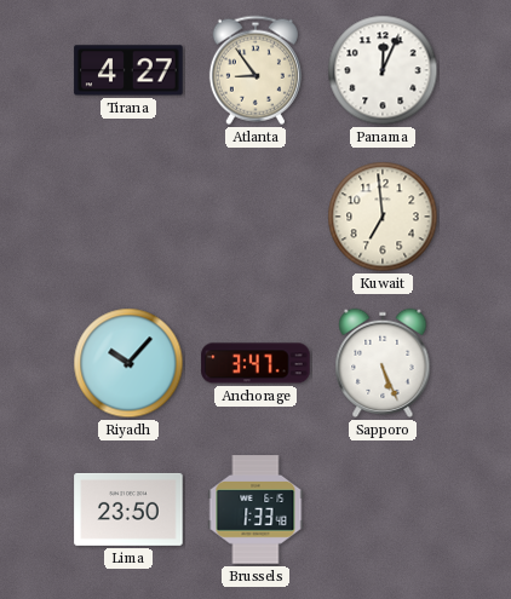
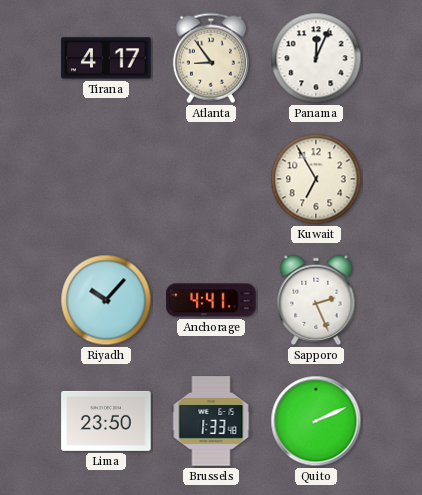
Tirana: 4:27 -> 4:17
Kuwait: 6:59 -> 6:55
Anchorage: 3:47 -> 4:41
Sapporo: 5:26 -> 2:26
Quito: none -> 2:11
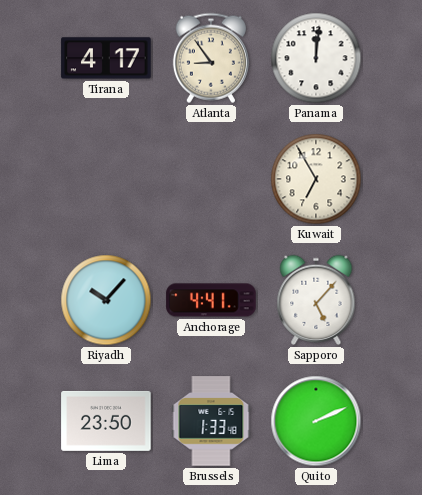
Panama: 12:04 -> 12:01
Sapporo: 2:26 -> 5:07
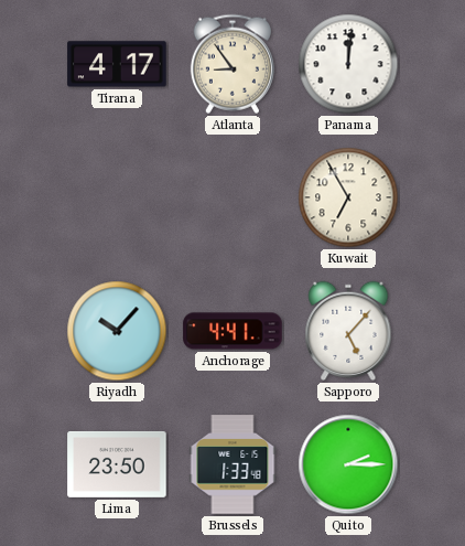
Quito: 2:11 -> 2:15
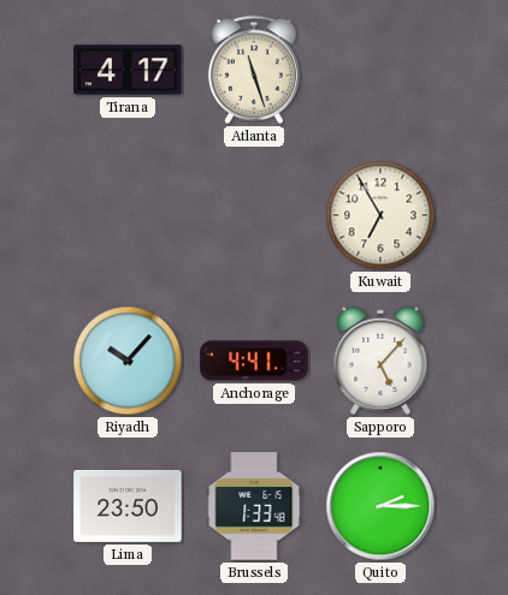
Atlanta: 8:54 -> 11:27
Panama: 12:01 -> none
